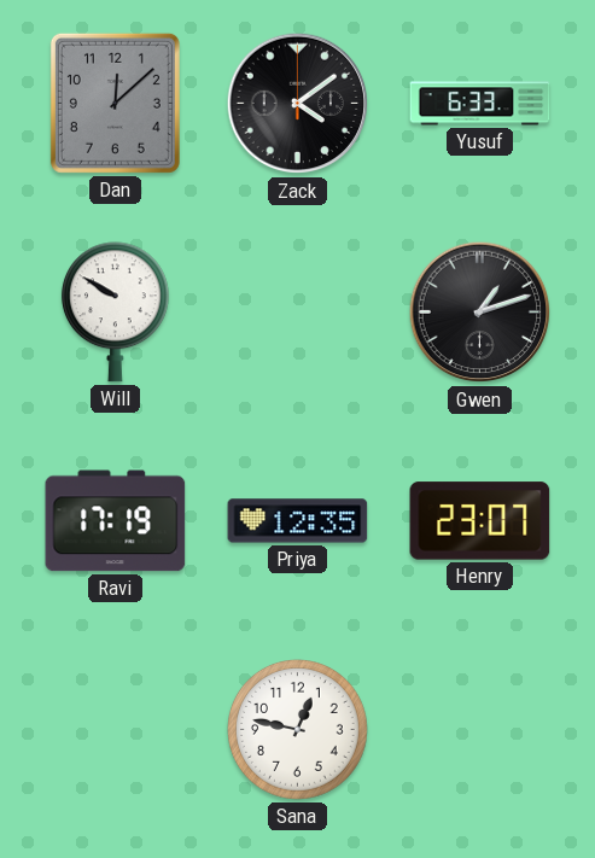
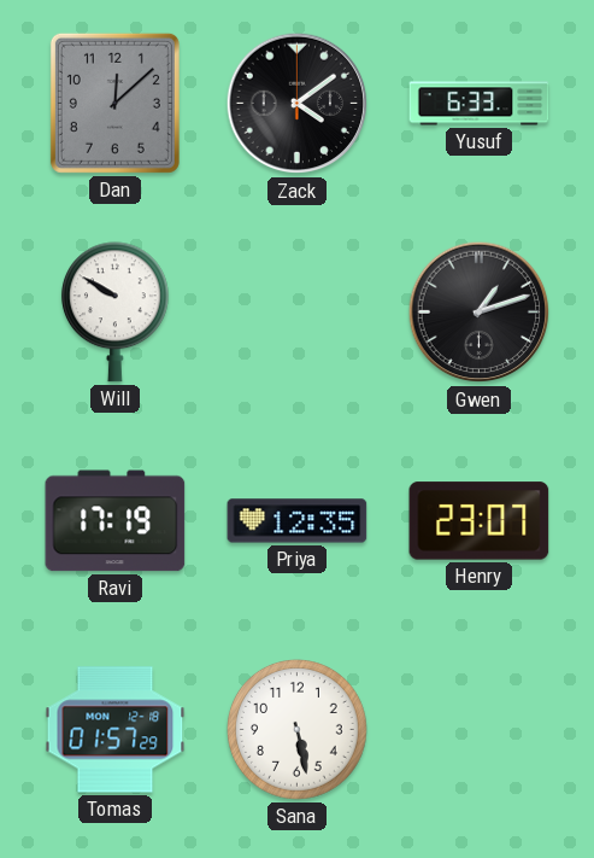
Tomas: none -> 01:57
Sana: 12:47 -> 5:28
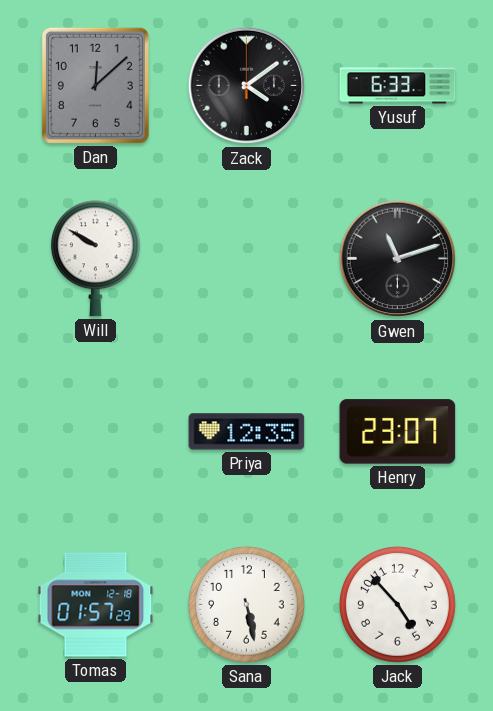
Gwen: 1:12 -> 11:12
Ravi: 17:19 -> none
Jack: none -> 4:53
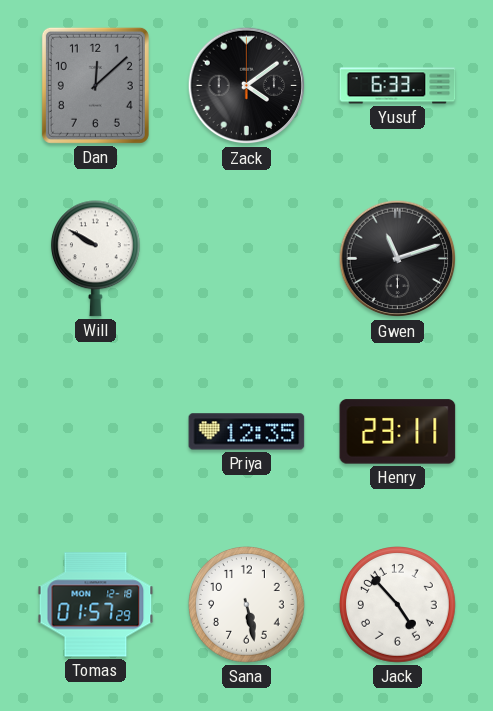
Henry: 23:07 -> 23:11
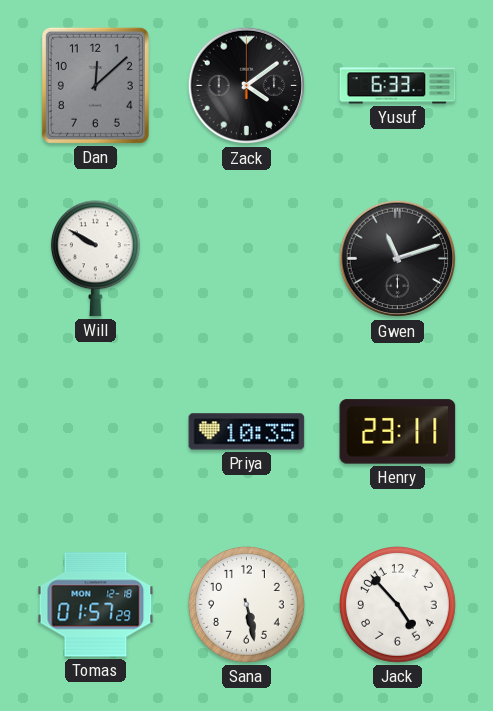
Priya: 12:35 -> 10:35
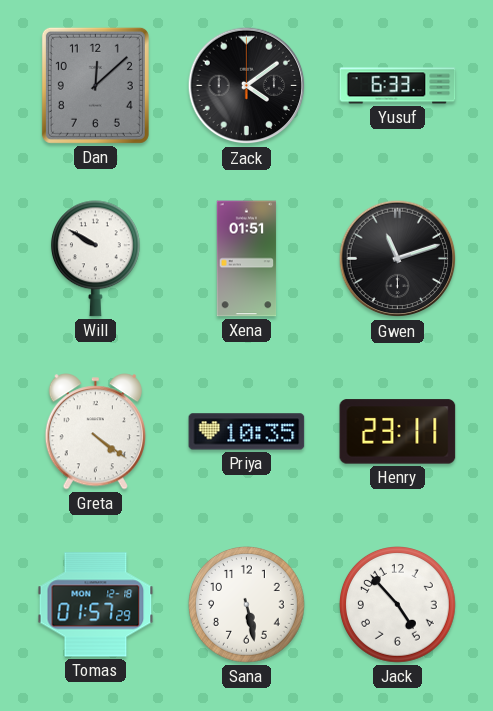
Xena: none -> 01:51
Greta: none -> 4:21
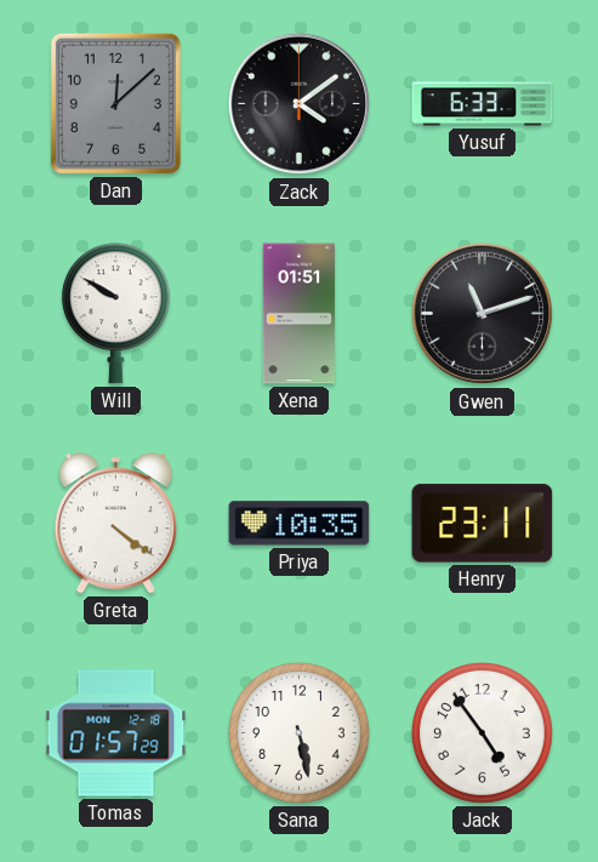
Jack: 4:53 -> 4:54
